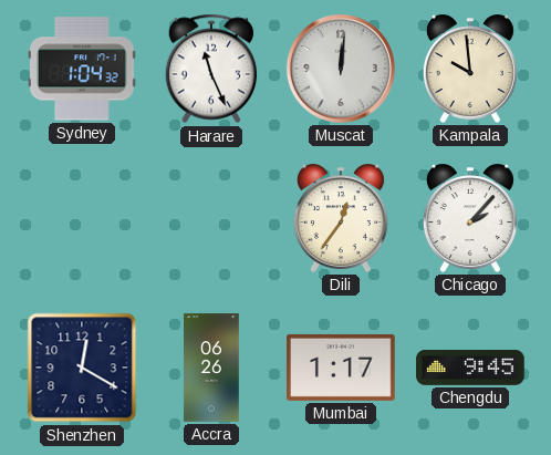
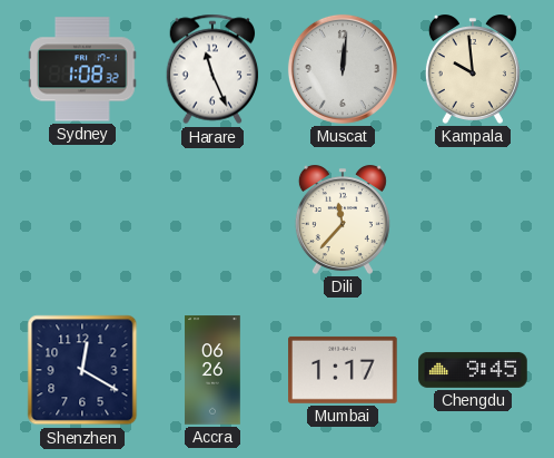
Sydney: 1:04 -> 1:08
Dili: 12:36 -> 11:37
Chicago: 2:07 -> none
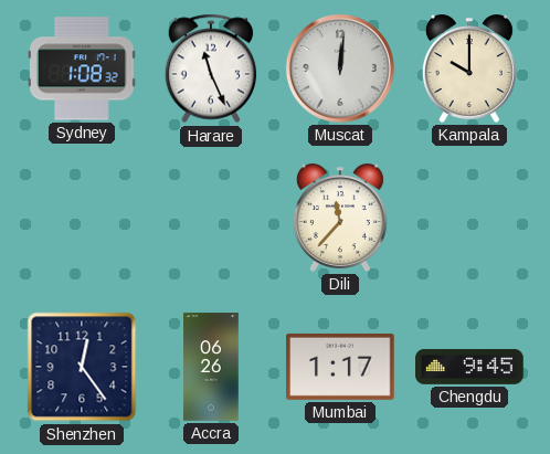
Kampala: 9:59 -> 10:00
Shenzhen: 12:20 -> 12:24
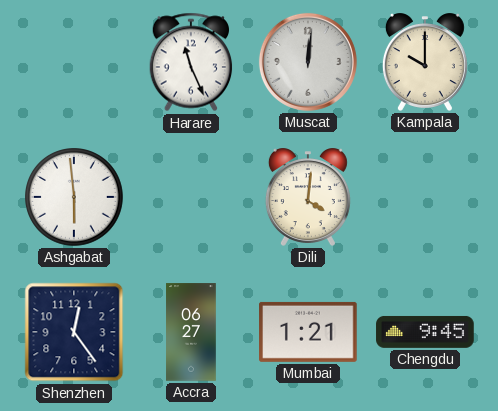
Sydney: 1:08 -> none
Ashgabat: none -> 5:59
Dili: 11:37 -> 4:01
Accra: 06:26 -> 06:27
Mumbai: 1:17 -> 1:21
